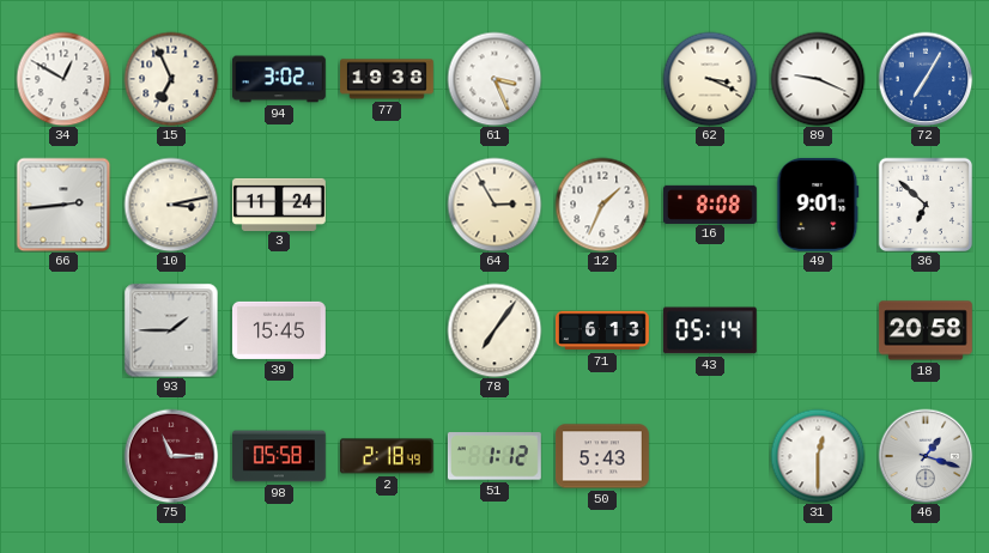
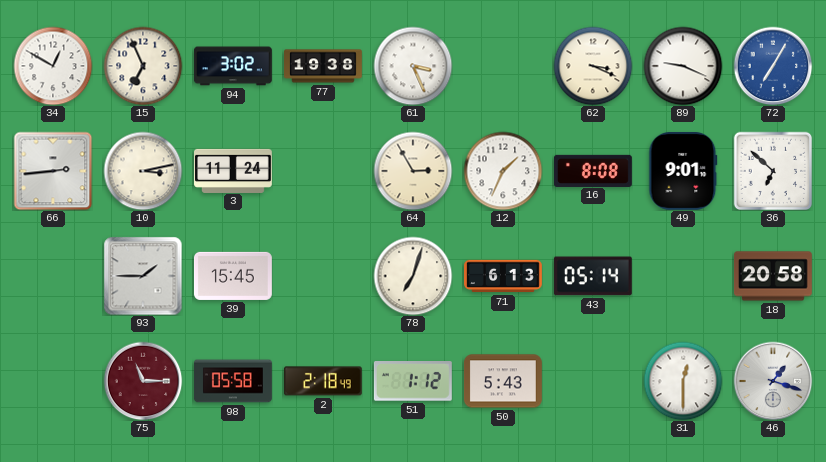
78: 7:06 -> 7:03
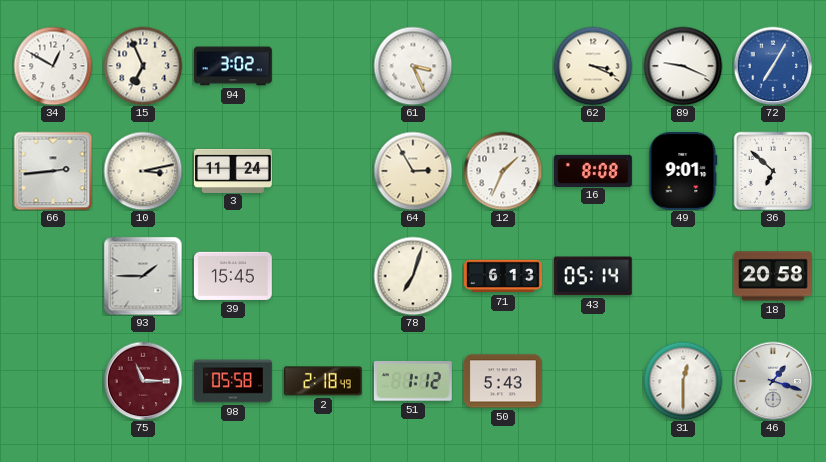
77: 19:38 -> none
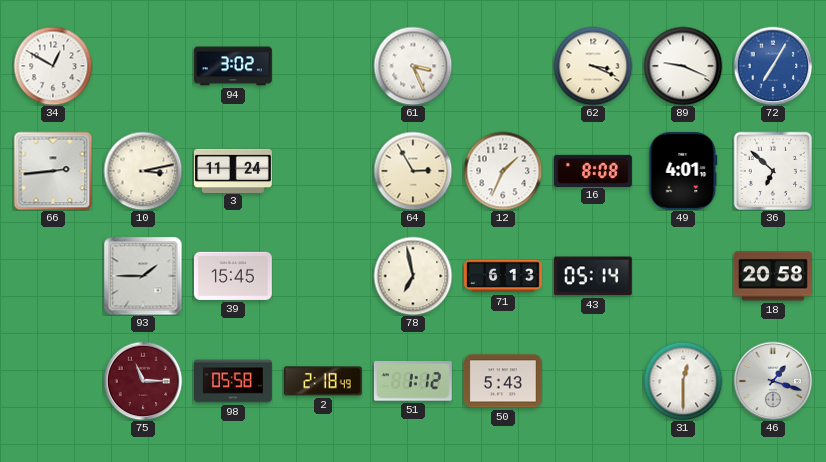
15: 6:56 -> none
49: 9:01 -> 4:01
78: 7:03 -> 6:58
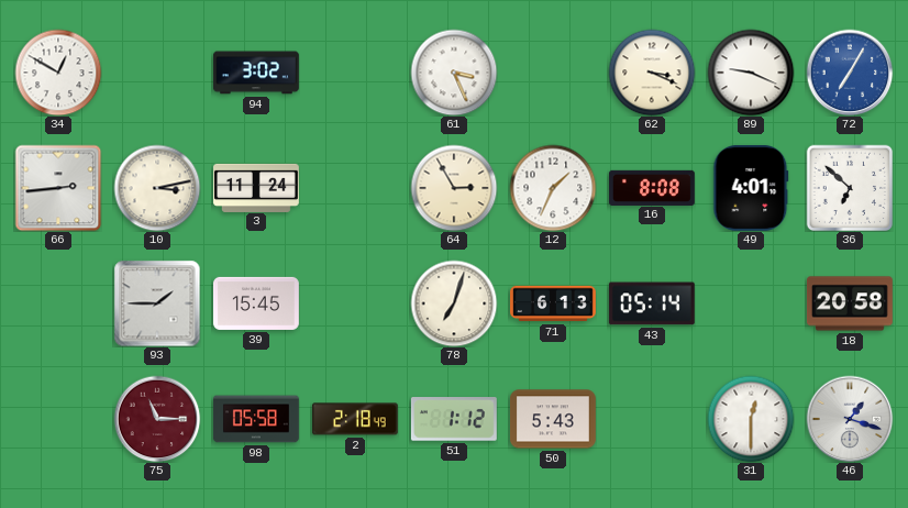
78: 6:58 -> 7:03
